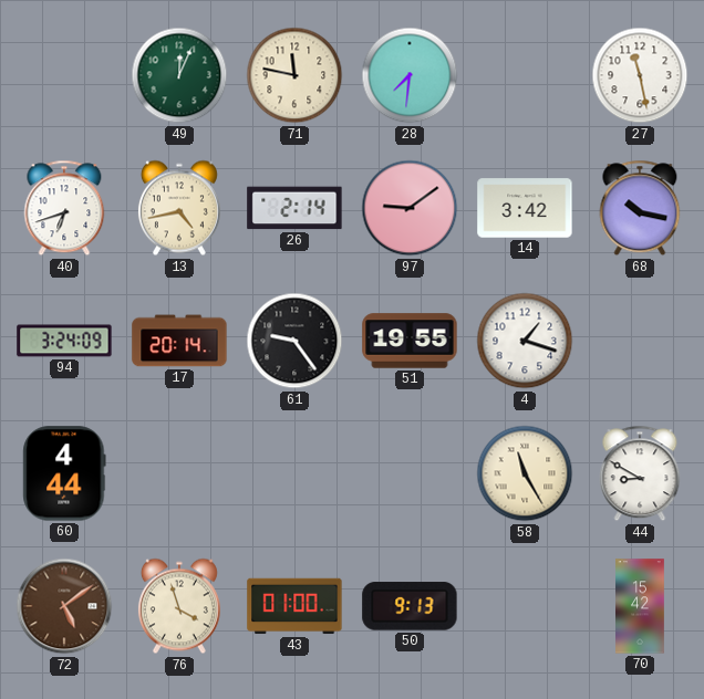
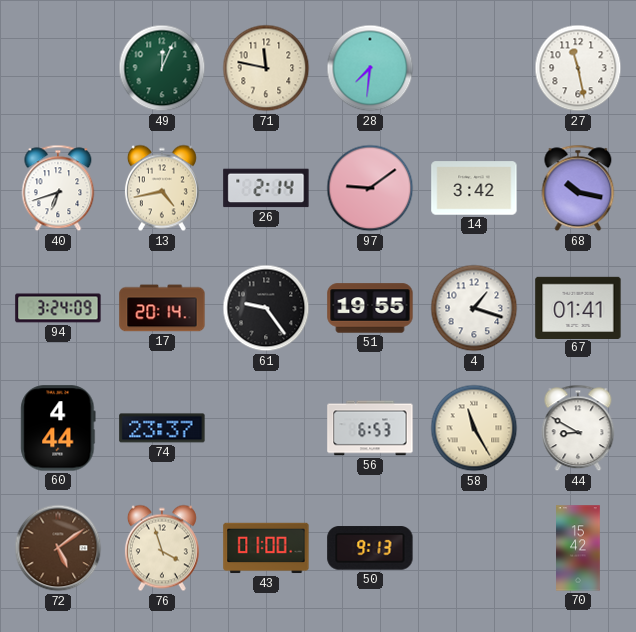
67: none -> 01:41
74: none -> 23:37
56: none -> 6:53
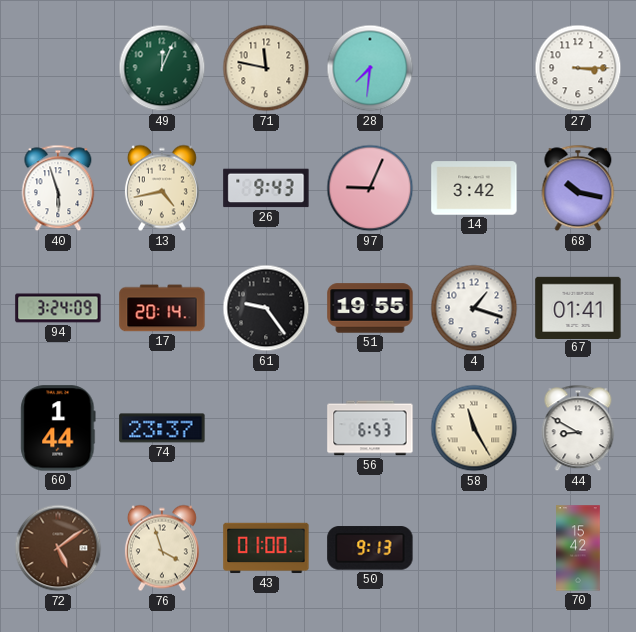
27: 11:28 -> 3:15
40: 6:42 -> 5:57
26: 2:14 -> 9:43
97: 9:09 -> 9:04
60: 4:44 -> 1:44
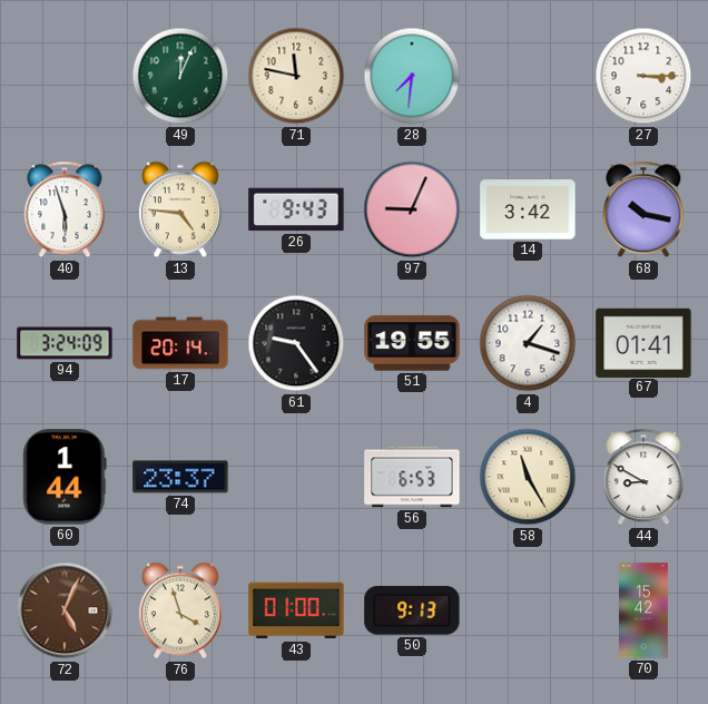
13: 4:43 -> 4:46
72: 5:09 -> 5:04
